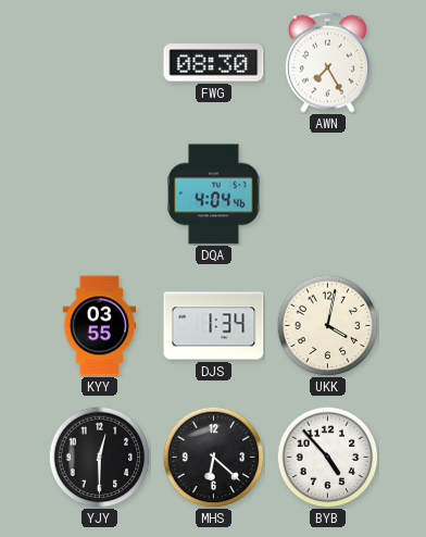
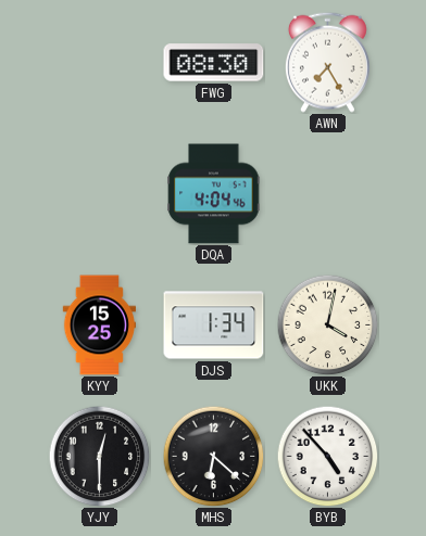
KYY: 03:55 -> 15:25
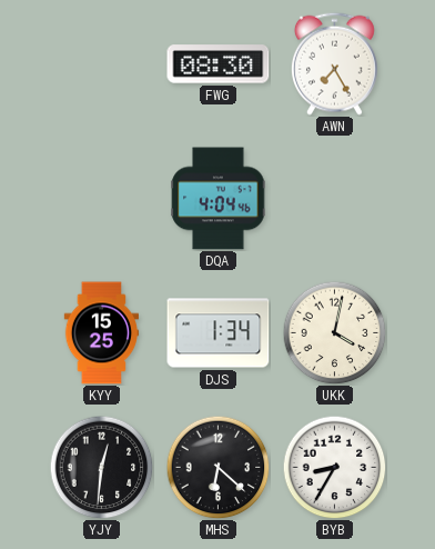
YJY: 12:30 -> 12:31
BYB: 4:53 -> 8:35
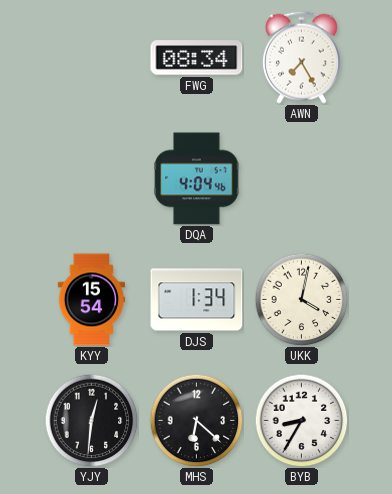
FWG: 08:30 -> 08:34
KYY: 15:25 -> 15:54
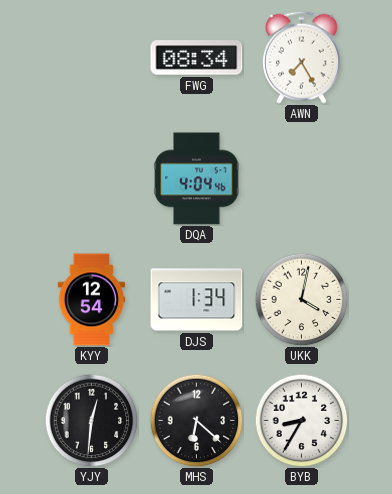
KYY: 15:54 -> 12:54
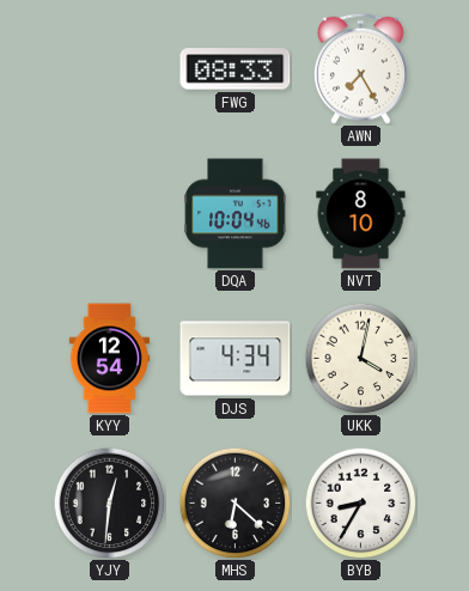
FWG: 08:34 -> 08:33
DQA: 4:04 -> 10:04
NVT: none -> 8:10
DJS: 1:34 -> 4:34
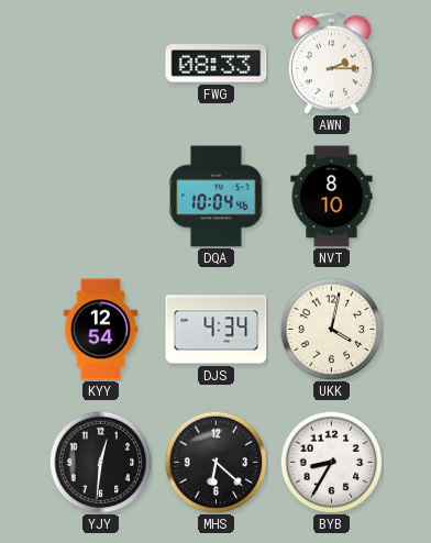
AWN: 7:25 -> 2:15
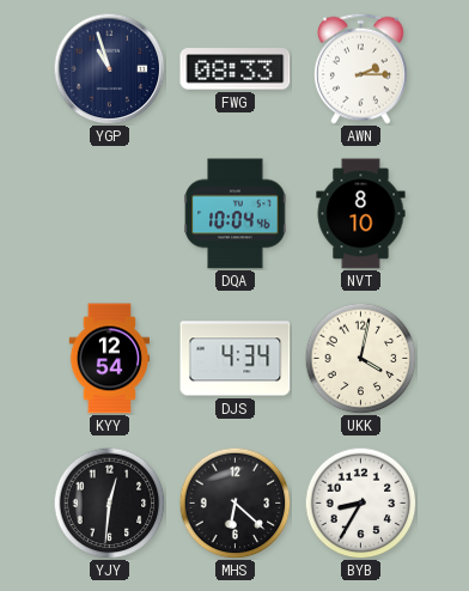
YGP: none -> 10:57
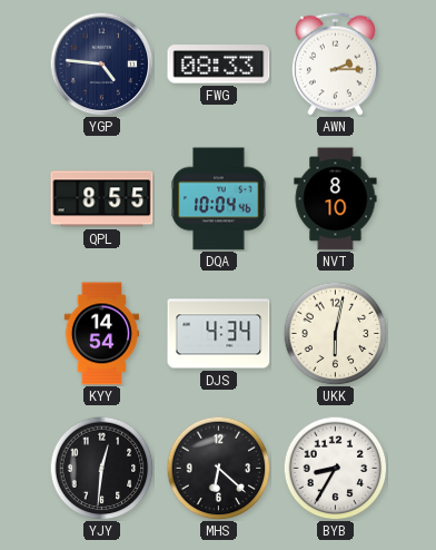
YGP: 10:57 -> 4:46
QPL: none -> 8:55
KYY: 12:54 -> 14:54
UKK: 4:02 -> 6:02
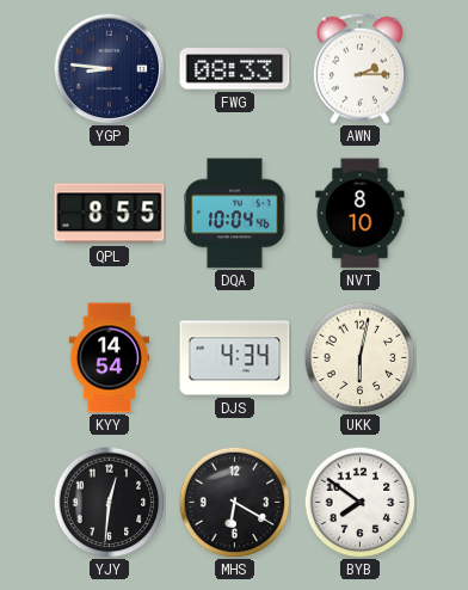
YGP: 4:46 -> 8:46
MHS: 6:22 -> 6:20
BYB: 8:35 -> 7:51
